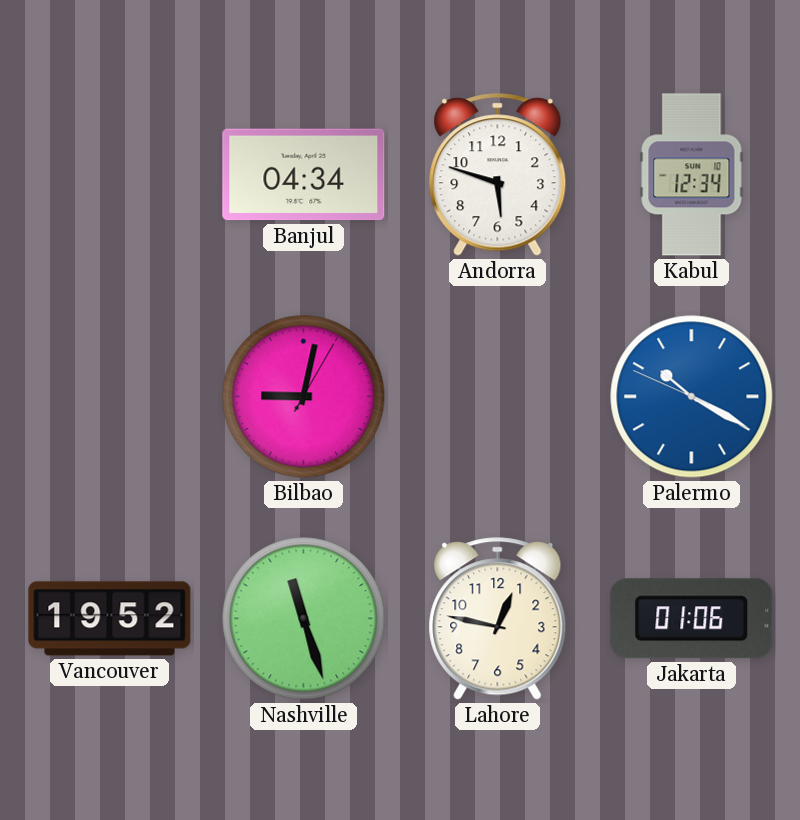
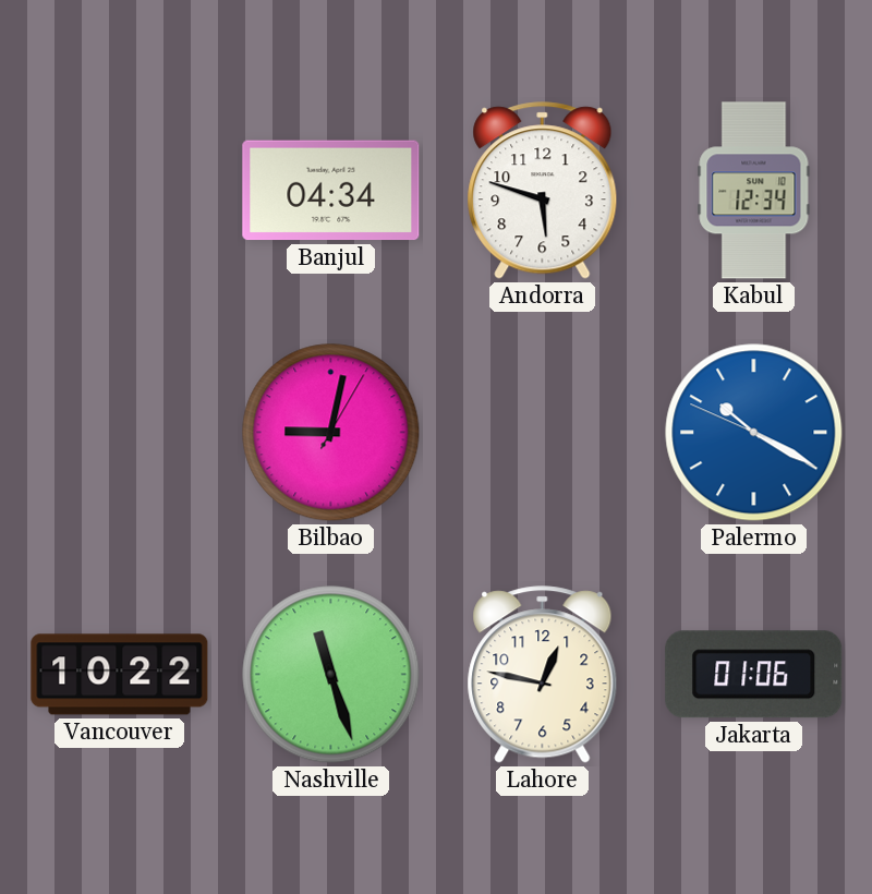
Vancouver: 19:52 -> 10:22
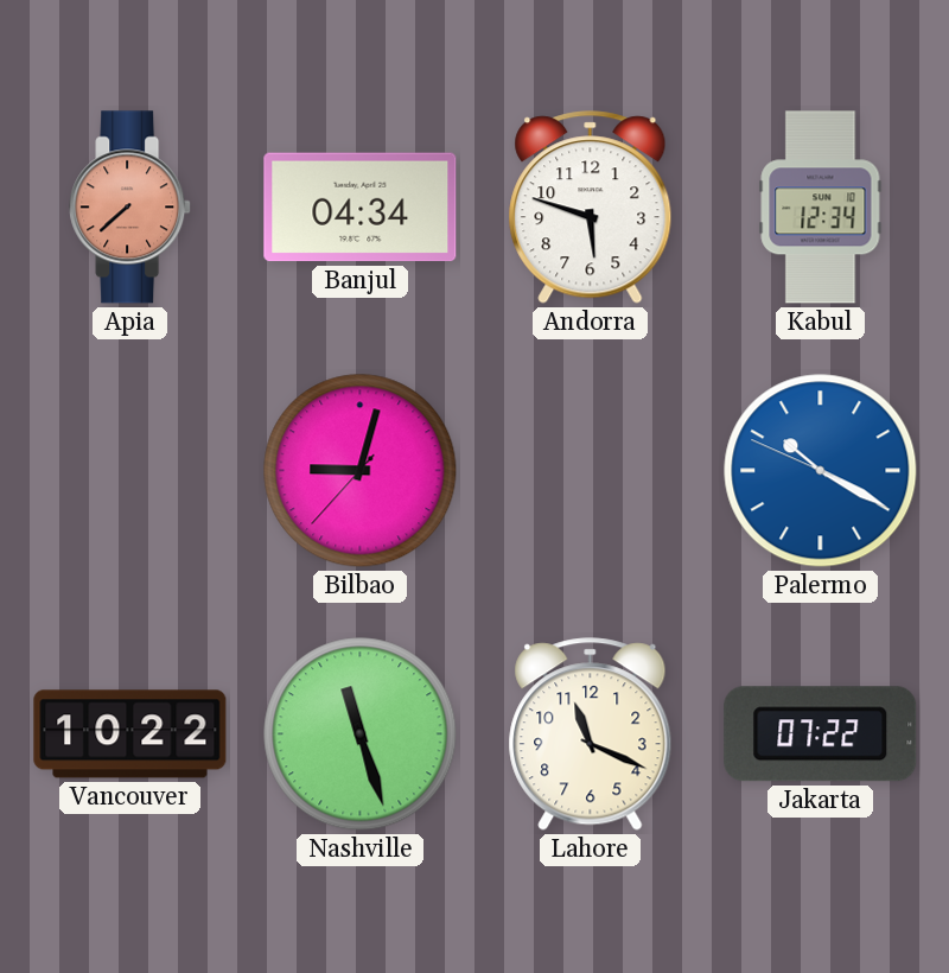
Apia: none -> 7:38
Bilbao: 9:02:05 -> 9:02:37
Lahore: 12:47 -> 11:19
Jakarta: 01:06 -> 07:22
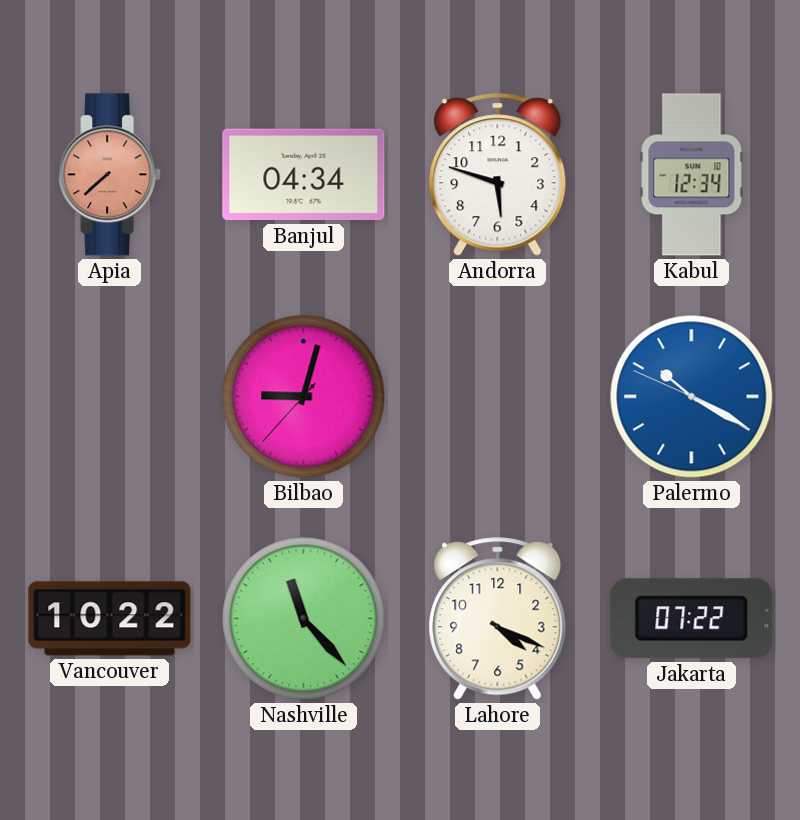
Nashville: 11:27 -> 11:23
Lahore: 11:19 -> 4:19
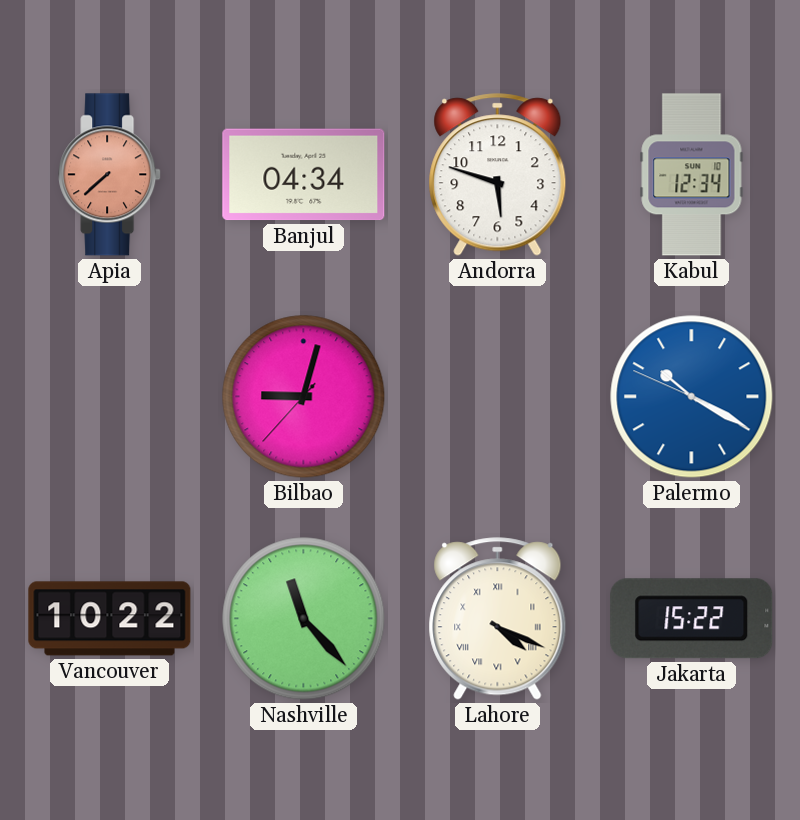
Lahore numerals: Arabic -> Roman
Jakarta: 07:22 -> 15:22
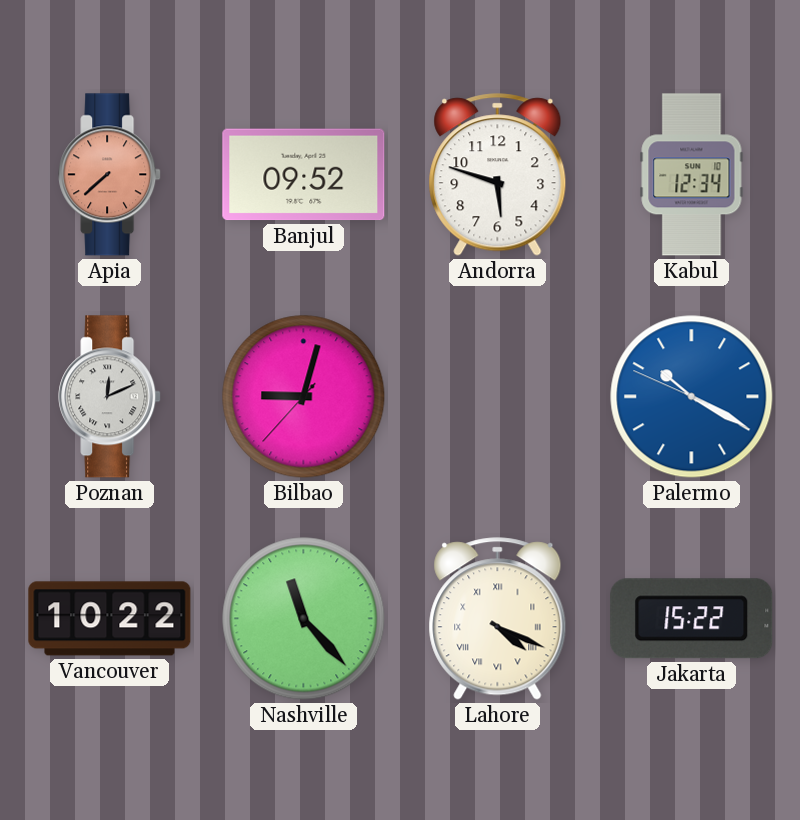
Banjul: 04:34 -> 09:52
Poznan: none -> 12:11
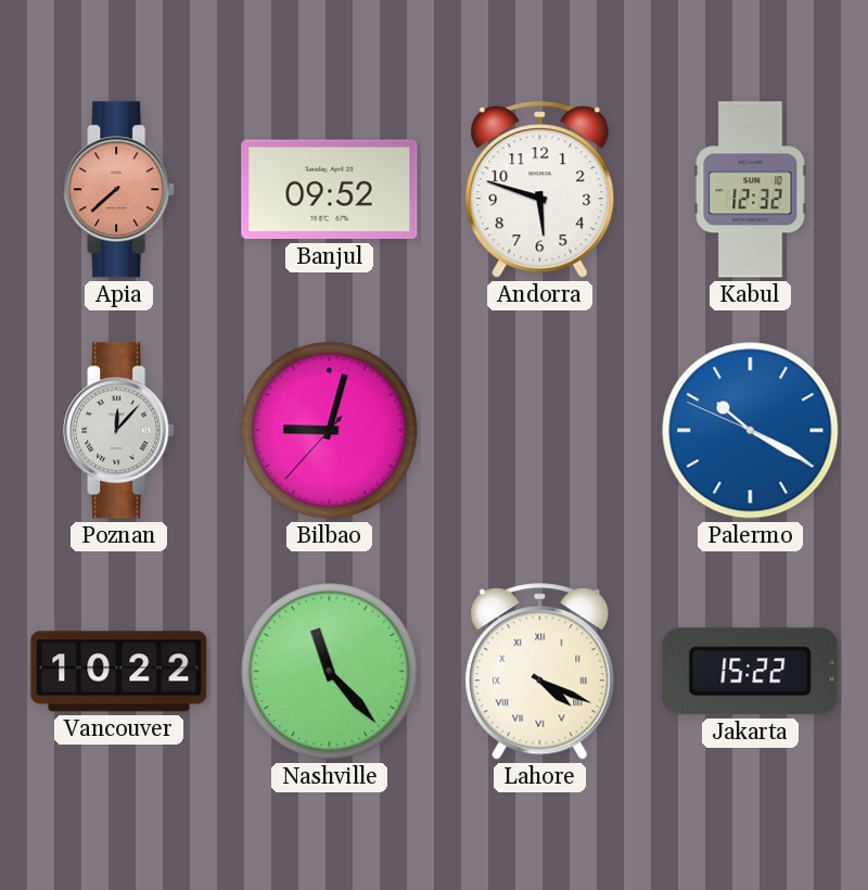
Kabul: 12:34 -> 12:32
Poznan: 12:11 -> 12:07
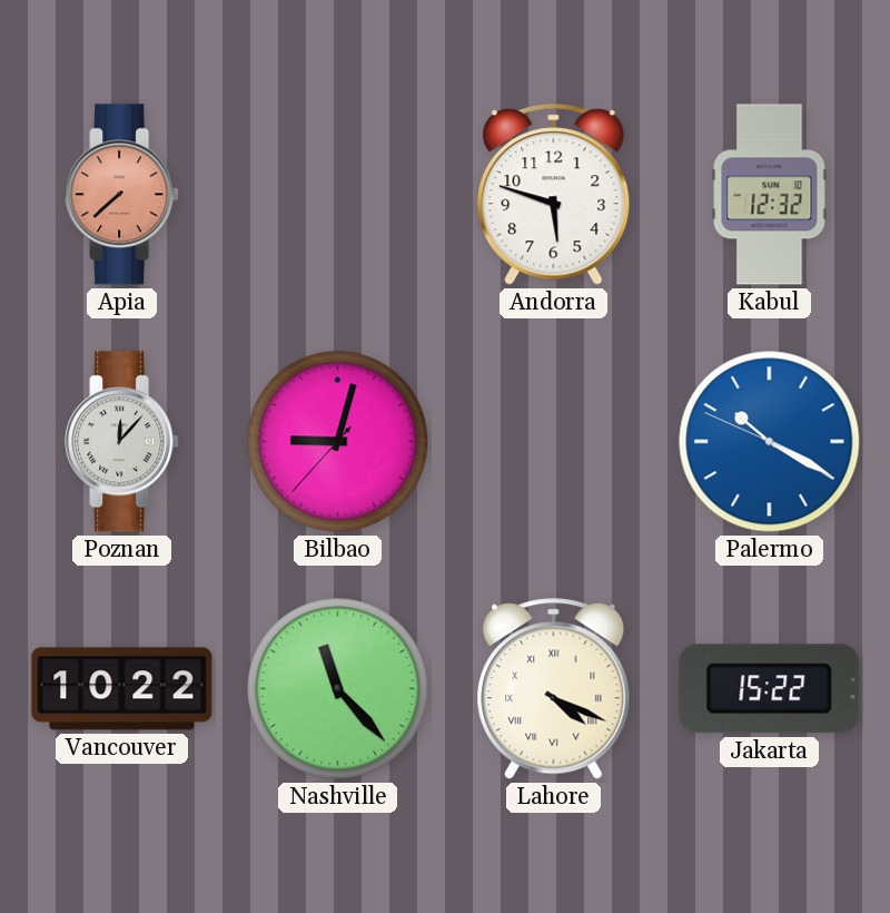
Banjul: 09:52 -> none
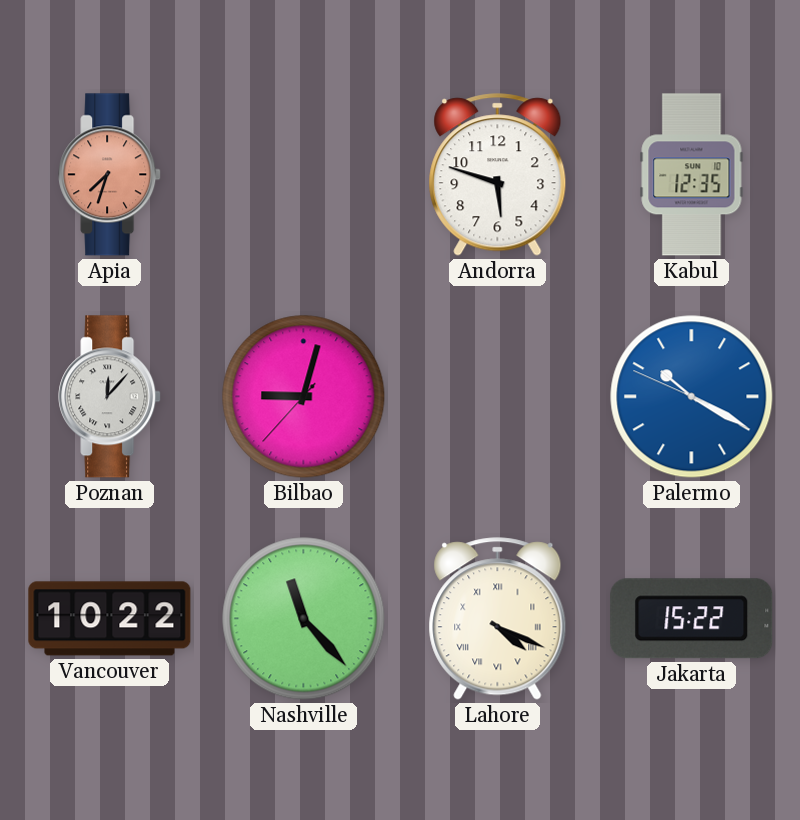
Apia: 7:38 -> 7:33
Kabul: 12:32 -> 12:35
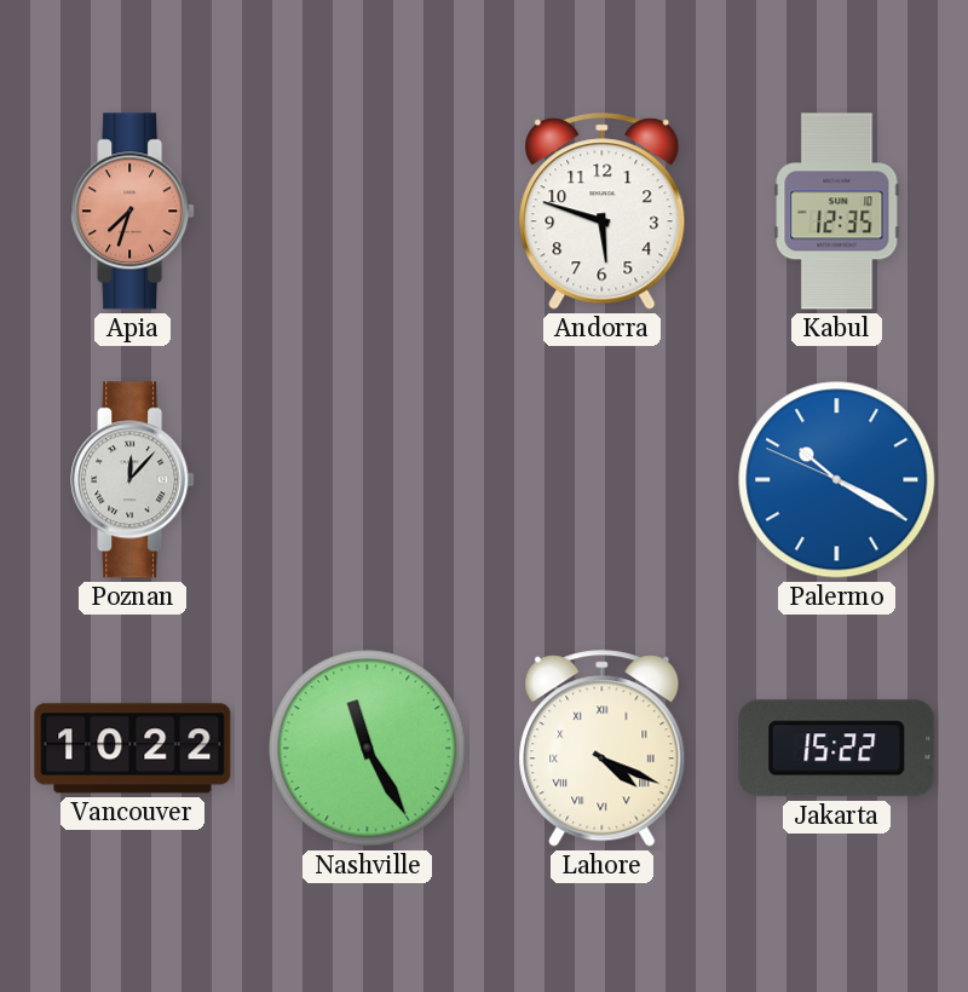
Bilbao: 9:02 -> none
Nashville: 11:23 -> 11:25
